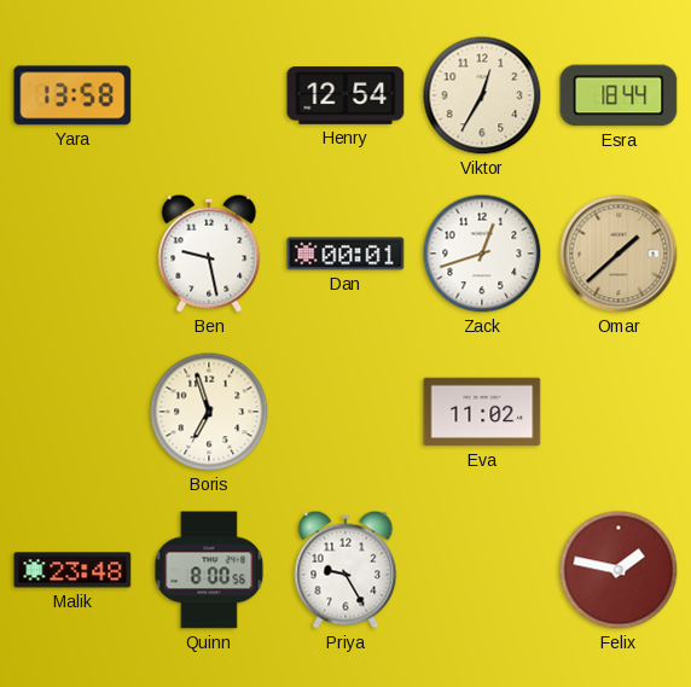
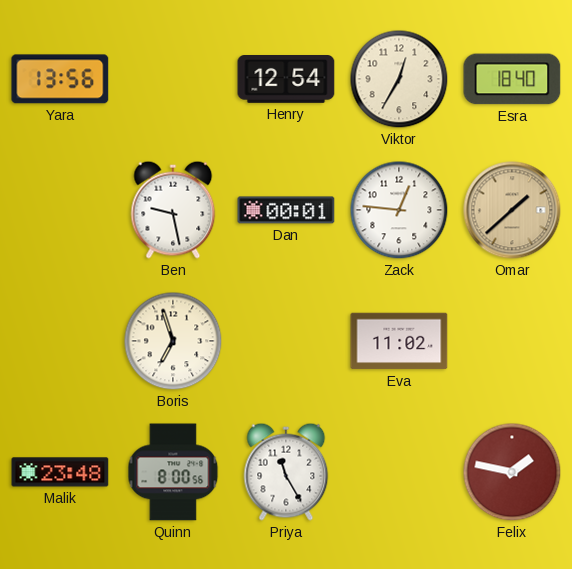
Yara: 13:58 -> 13:56
Esra: 18:44 -> 18:40
Zack: 12:42 -> 12:46
Priya: 9:25 -> 11:25
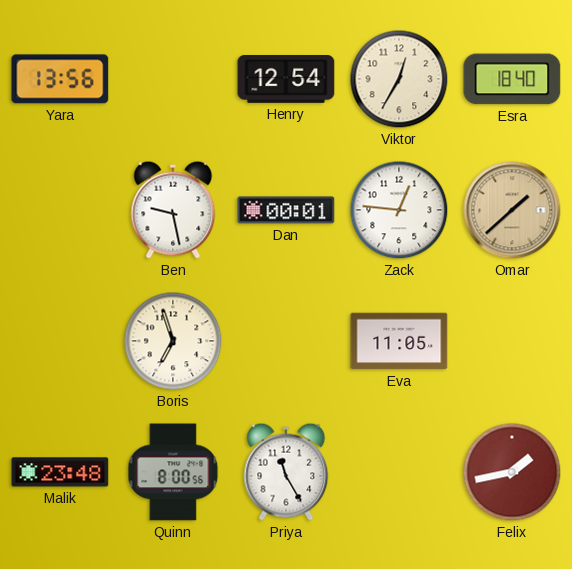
Eva: 11:02 -> 11:05
Felix: 1:47 -> 1:43
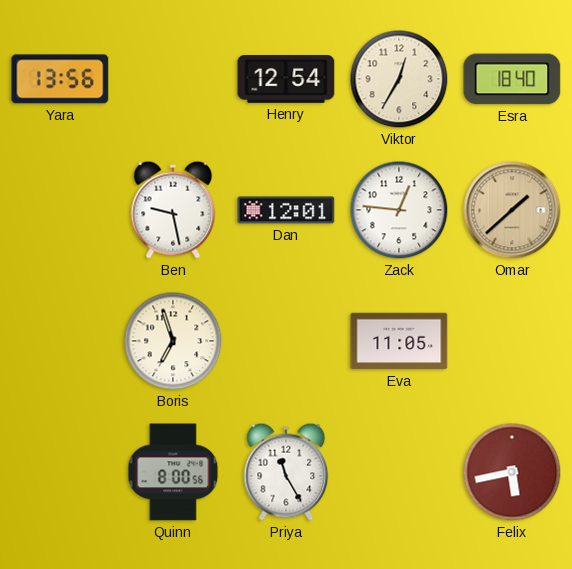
Dan: 00:01 -> 12:01
Malik: 23:48 -> none
Felix: 1:43 -> 5:43
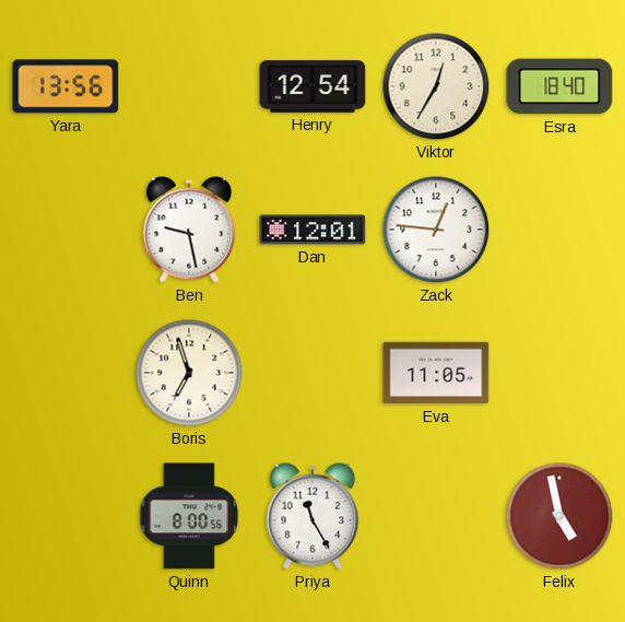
Omar: 1:38 -> none
Felix: 5:43 -> 4:58
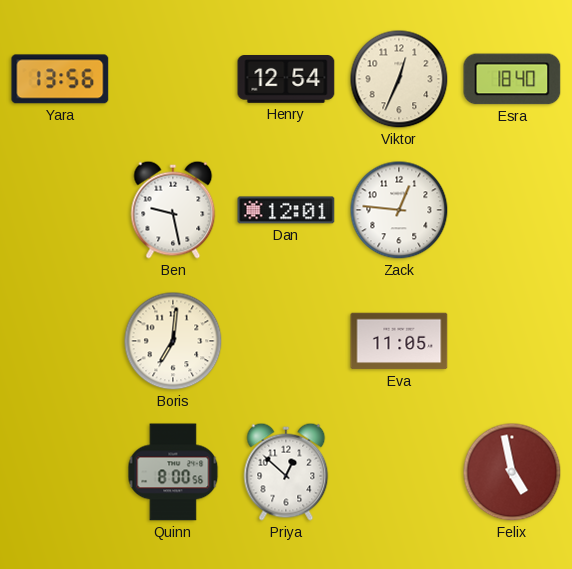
Viktor: 12:35 -> 12:34
Boris: 6:57 -> 7:01
Priya: 11:25 -> 12:52
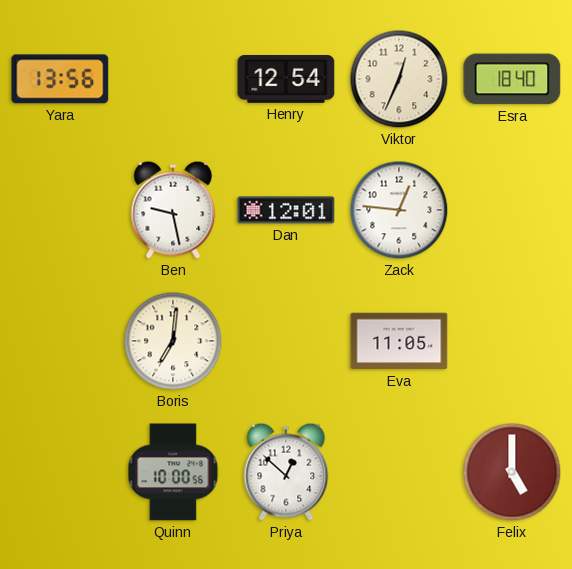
Quinn: 8:00 -> 10:00
Felix: 4:58 -> 5:00
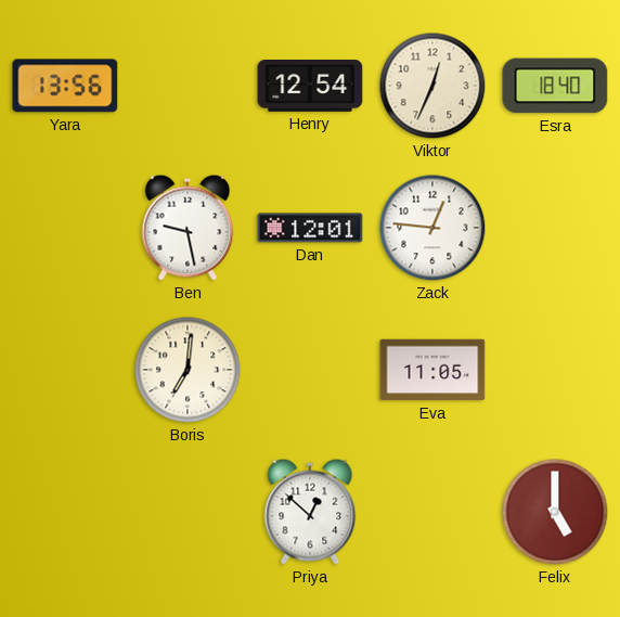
Quinn: 10:00 -> none
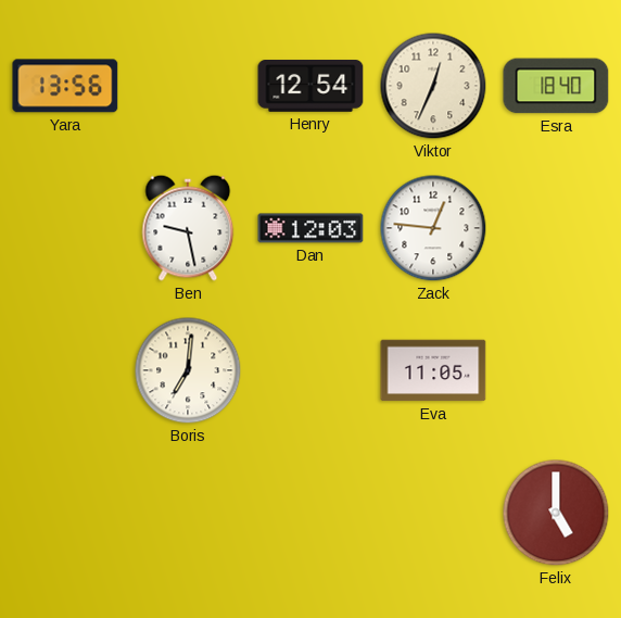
Dan: 12:01 -> 12:03
Priya: 12:52 -> none
